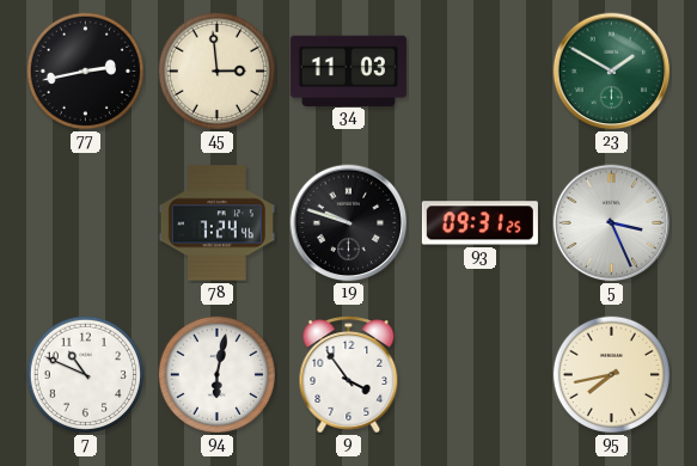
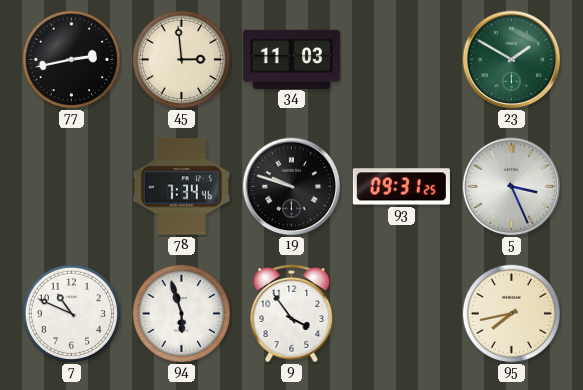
78: 7:24 -> 7:34
94: 6:02 -> 5:57
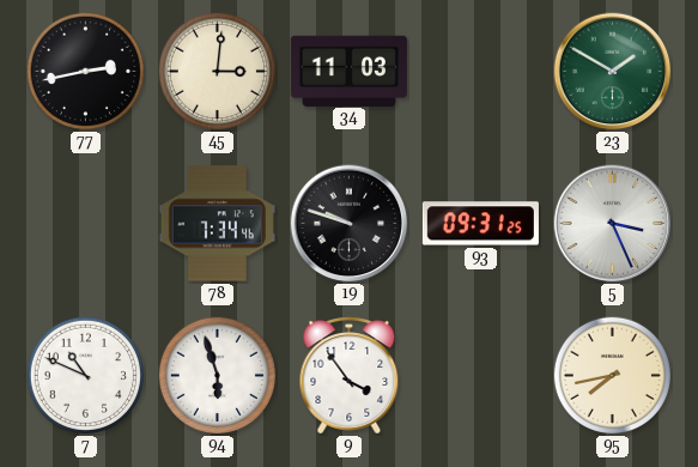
45: 2:59 -> 3:01
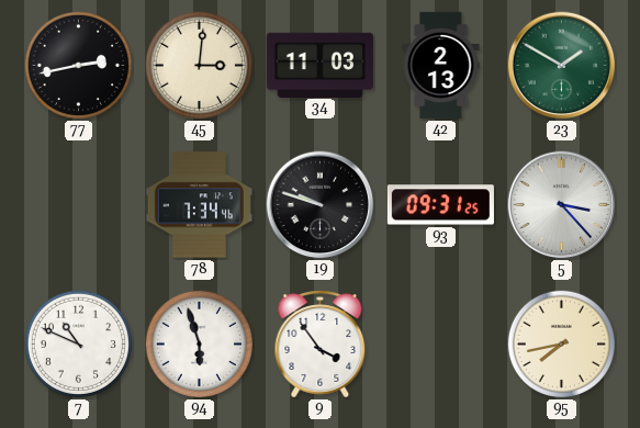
42: none -> 2:13
5: 3:26 -> 3:23
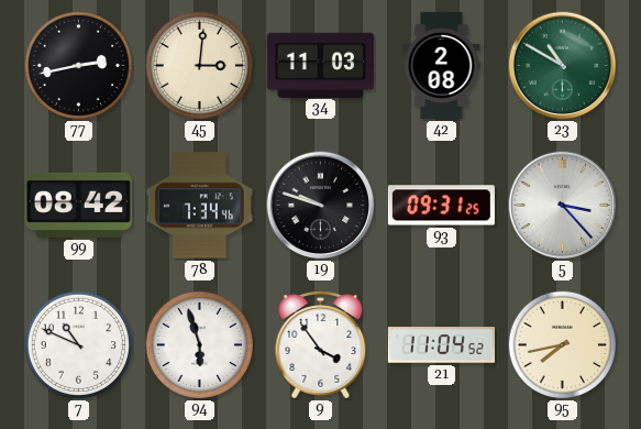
42: 2:13 -> 2:08
23: 1:50 -> 10:50
99: none -> 08:42
21: none -> 11:04
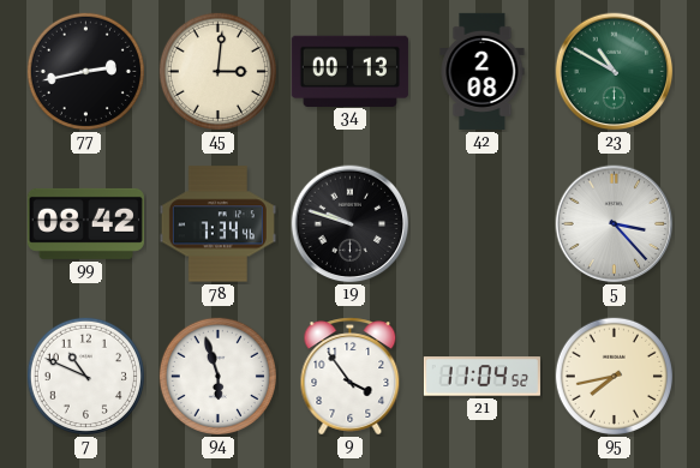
34: 11:03 -> 00:13
93: 09:31 -> none
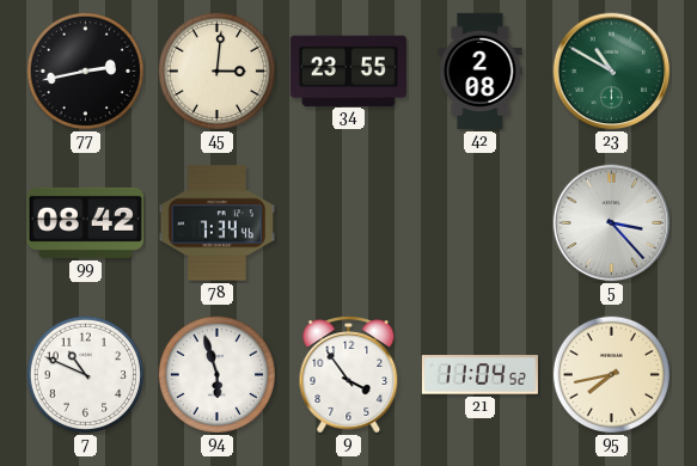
34: 00:13 -> 23:55
19: 9:48 -> none
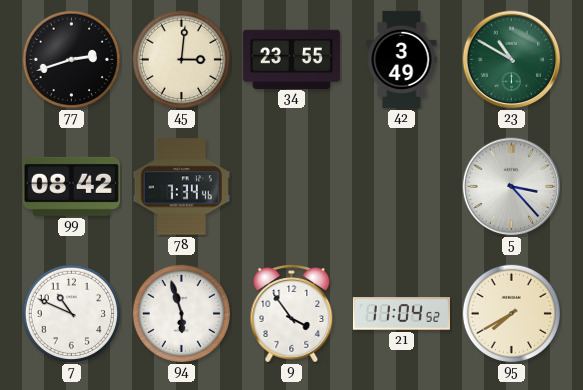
77: 2:43 -> 2:42
42: 2:08 -> 3:49
95: 7:43 -> 7:40
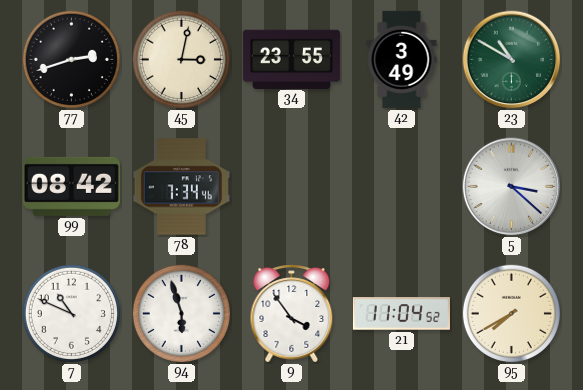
45: 3:01 -> 3:02
5: 3:23 -> 3:22
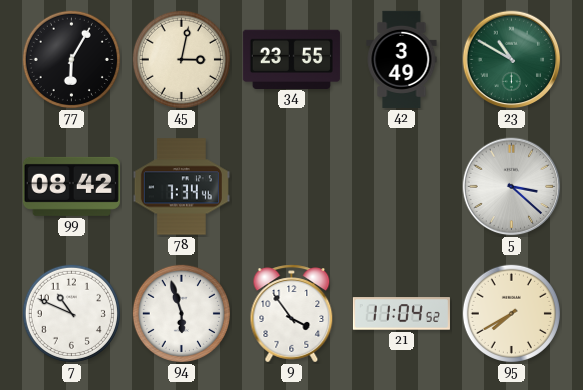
77: 2:42 -> 6:05
